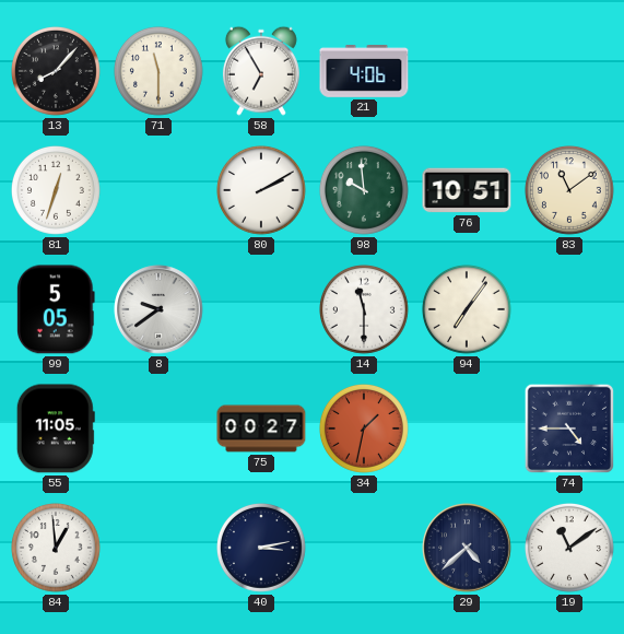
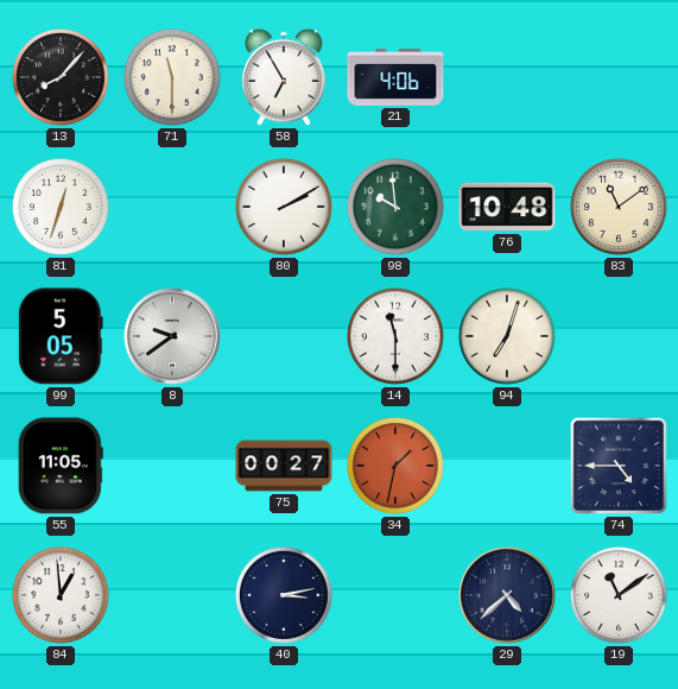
76: 10:51 -> 10:48
94: 7:06 -> 7:03
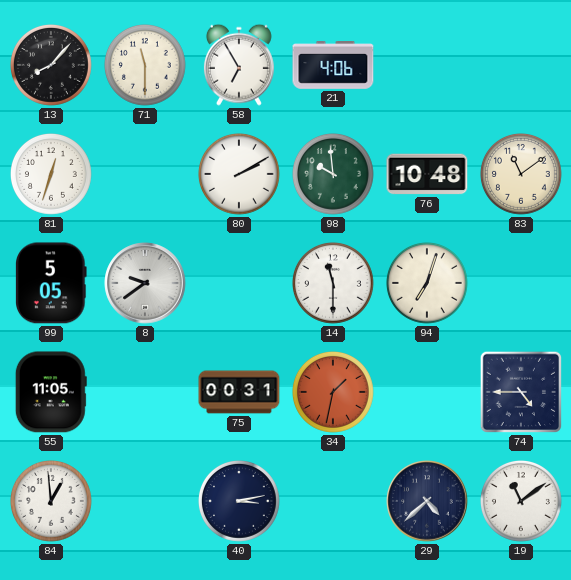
75: 00:27 -> 00:31
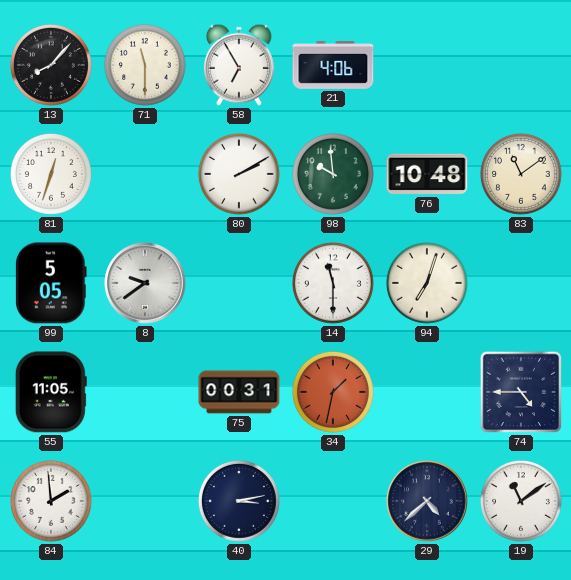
84: 12:59 -> 1:59
